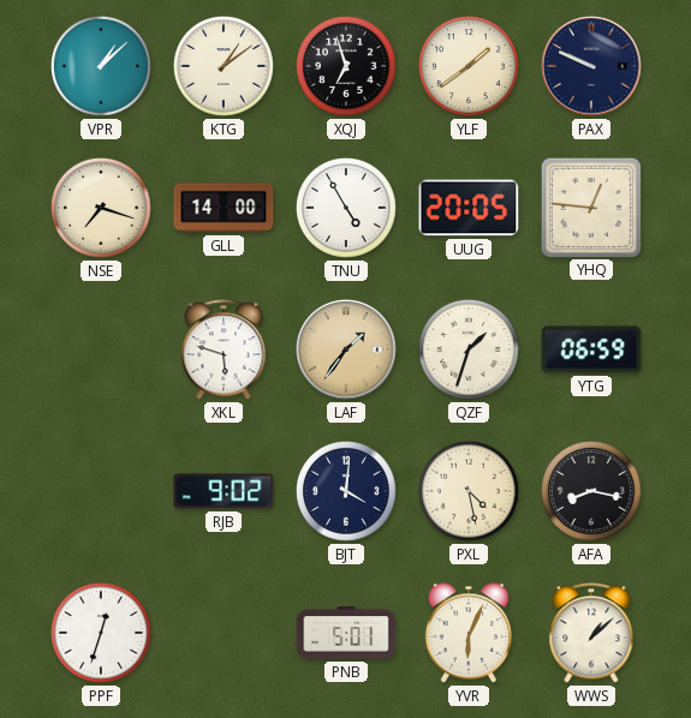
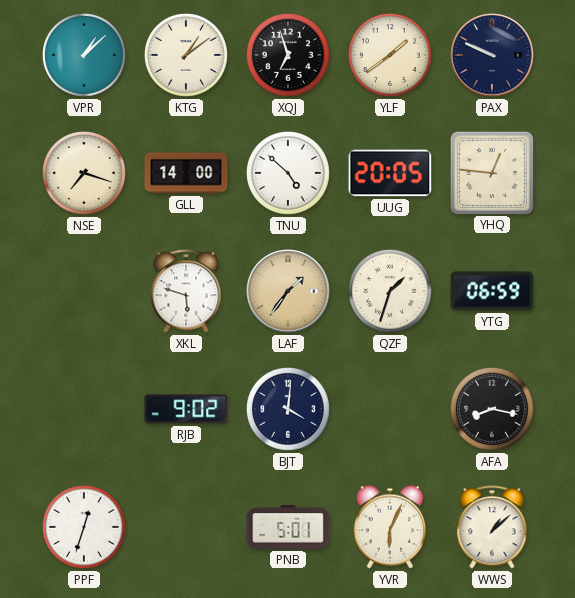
TNU: 4:55 -> 4:52
PXL: 4:28 -> none
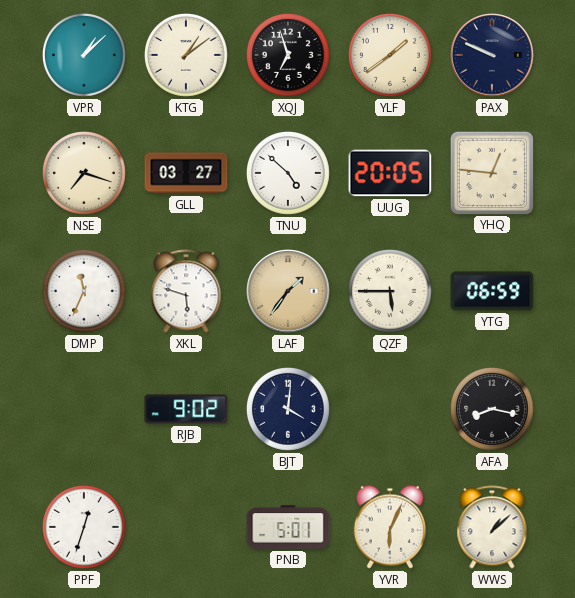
GLL: 14:00 -> 03:27
DMP: none -> 11:34
QZF: 1:33 -> 5:45
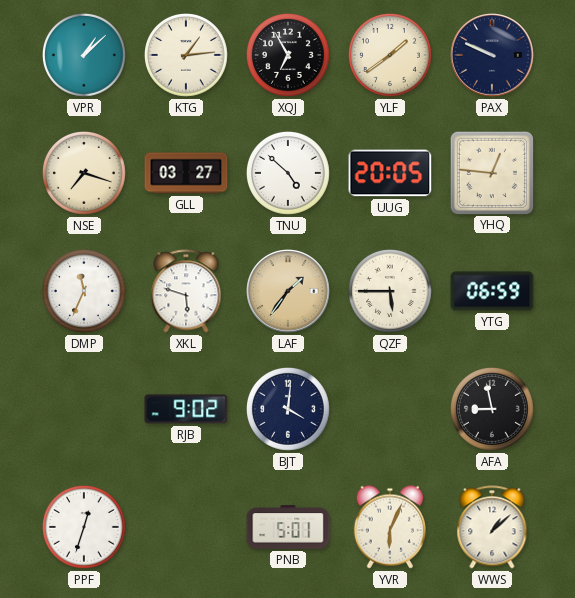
KTG: 1:09 -> 1:14
XQJ: 6:57 -> 6:55
AFA: 8:17 -> 8:58
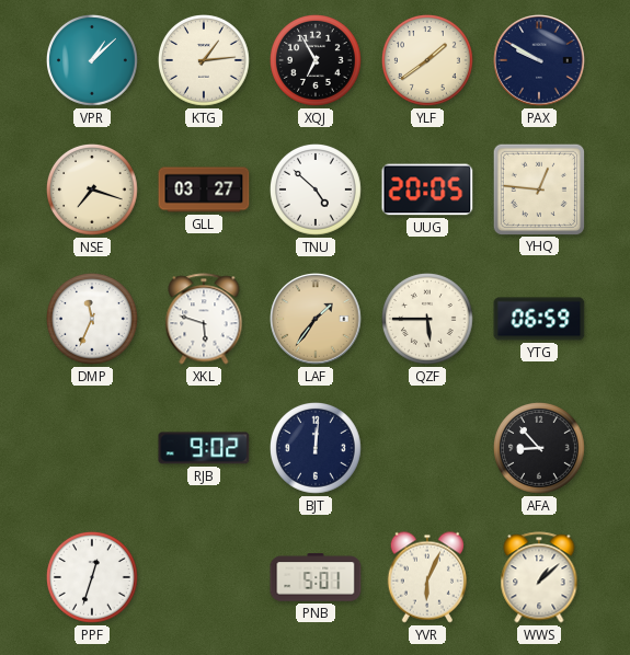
PAX: 9:49 -> 9:50
BJT: 4:01 -> 12:01
AFA: 8:58 -> 8:53
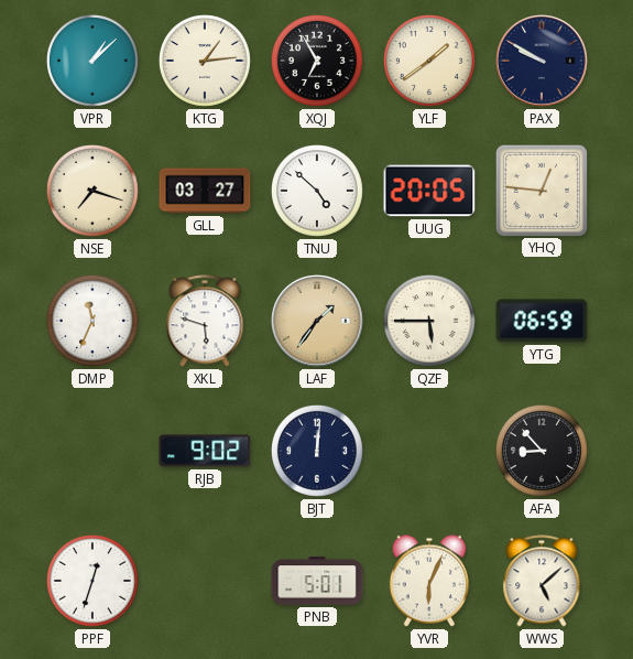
WWS: 1:08 -> 5:08
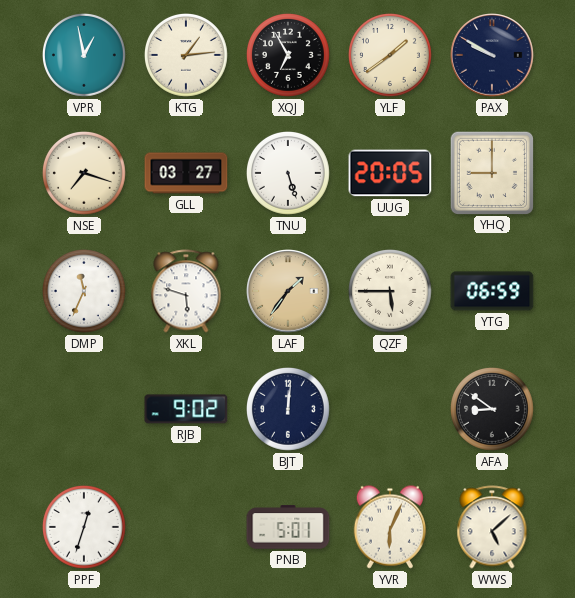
VPR: 1:08 -> 12:58
TNU: 4:52 -> 5:27
YHQ: 12:46 -> 9:00
AFA: 8:53 -> 8:51
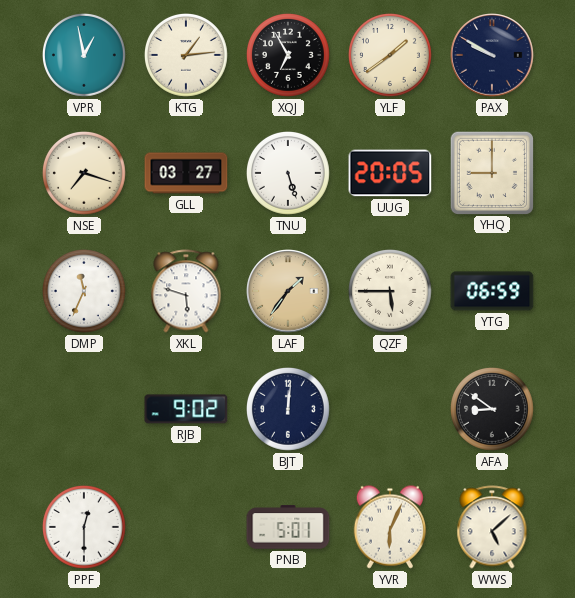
PPF: 12:33 -> 12:30
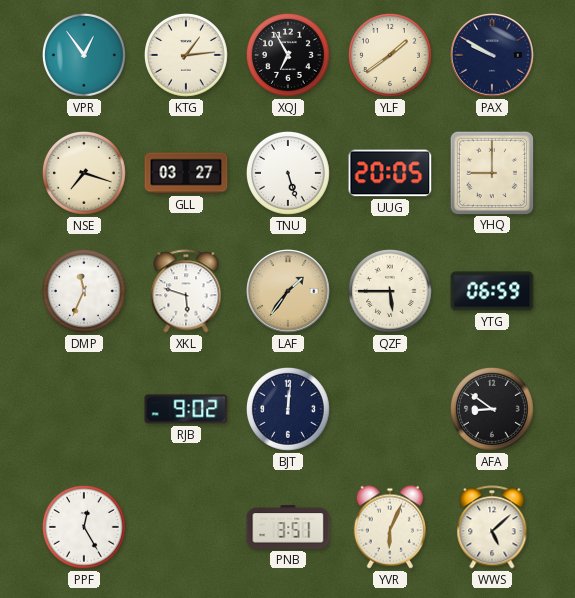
VPR: 12:58 -> 12:54
PPF: 12:30 -> 12:25
PNB: 5:01 -> 3:51
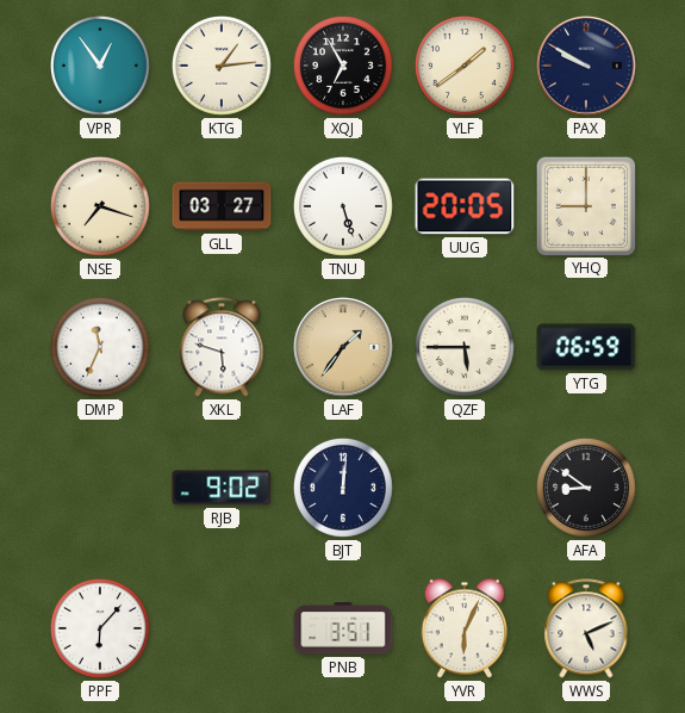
PPF: 12:25 -> 6:07
WWS: 5:08 -> 5:11
